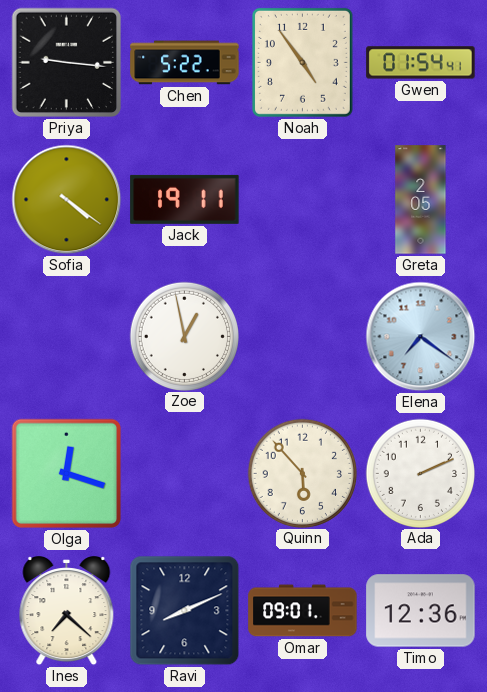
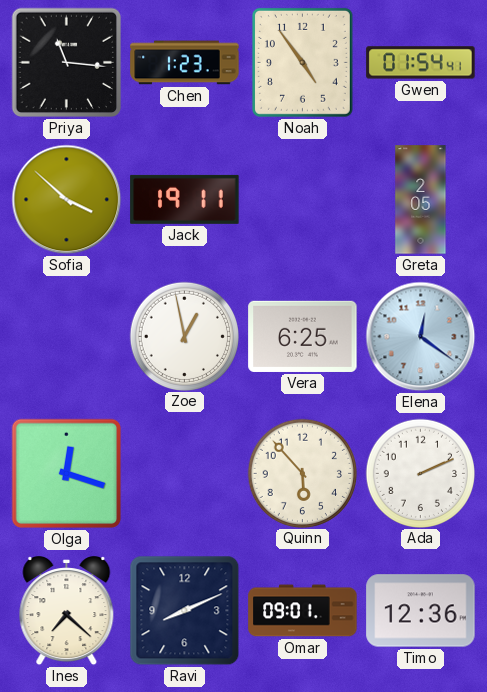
Priya: 9:16 -> 11:16
Chen: 5:22 -> 1:23
Sofia: 4:21 -> 3:52
Vera: none -> 6:25
Elena: 7:21 -> 12:21
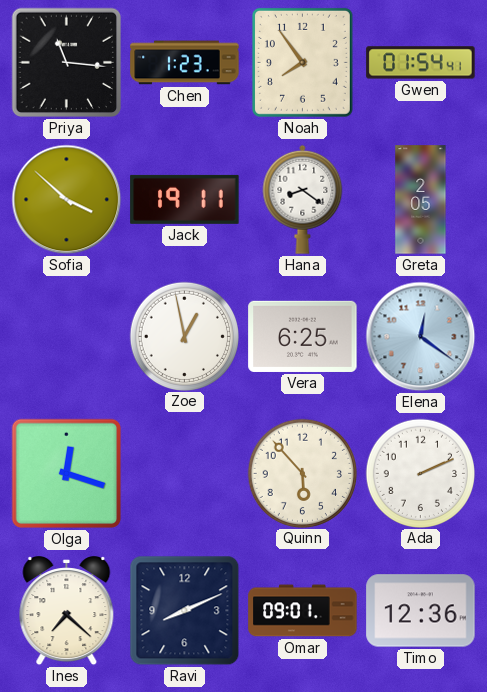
Noah: 4:54 -> 7:54
Hana: none -> 8:21
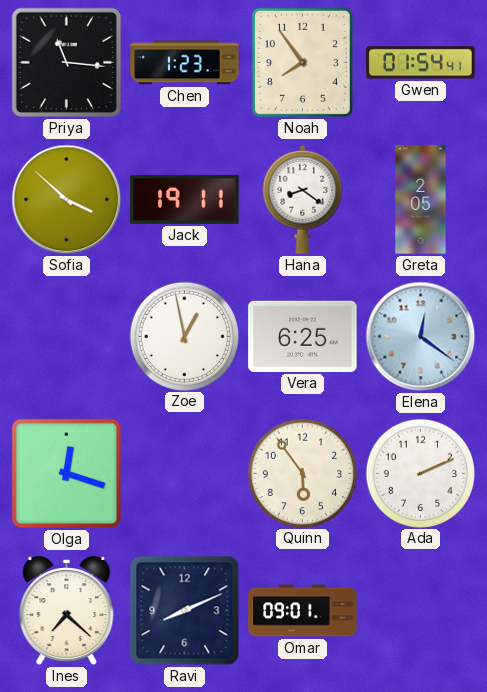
Quinn: 5:53 -> 5:54
Timo: 12:36 -> none
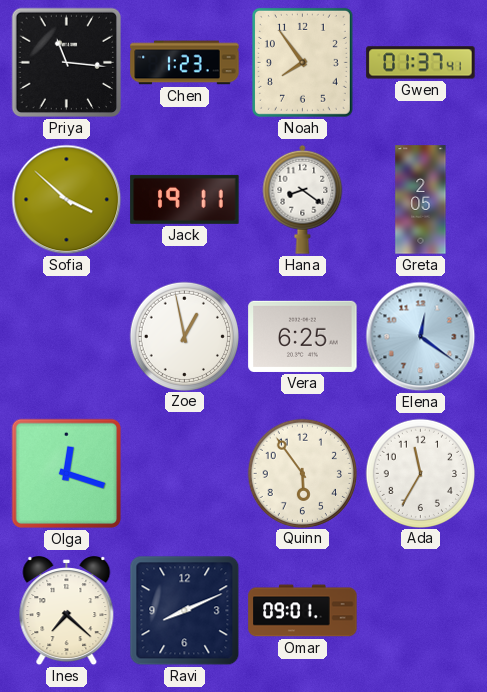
Gwen: 01:54 -> 01:37
Ada: 2:11 -> 11:35
